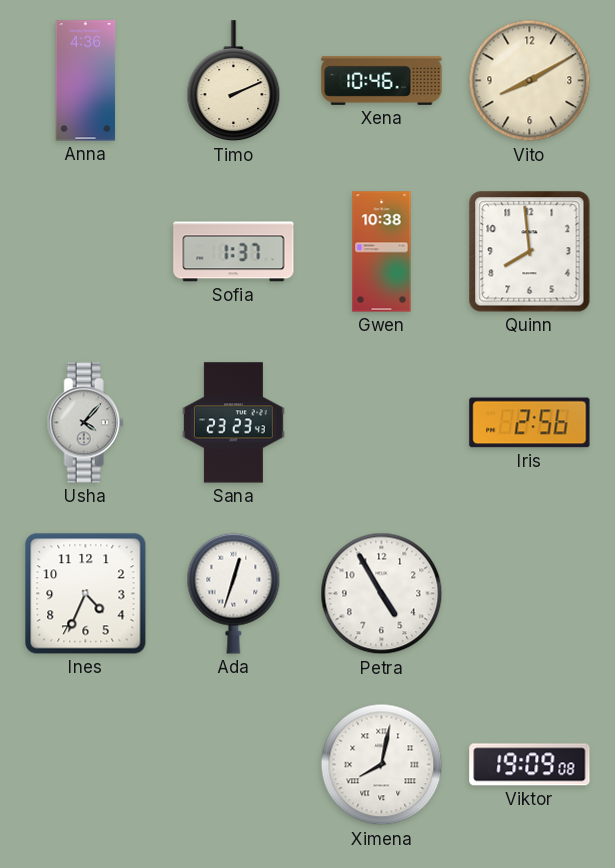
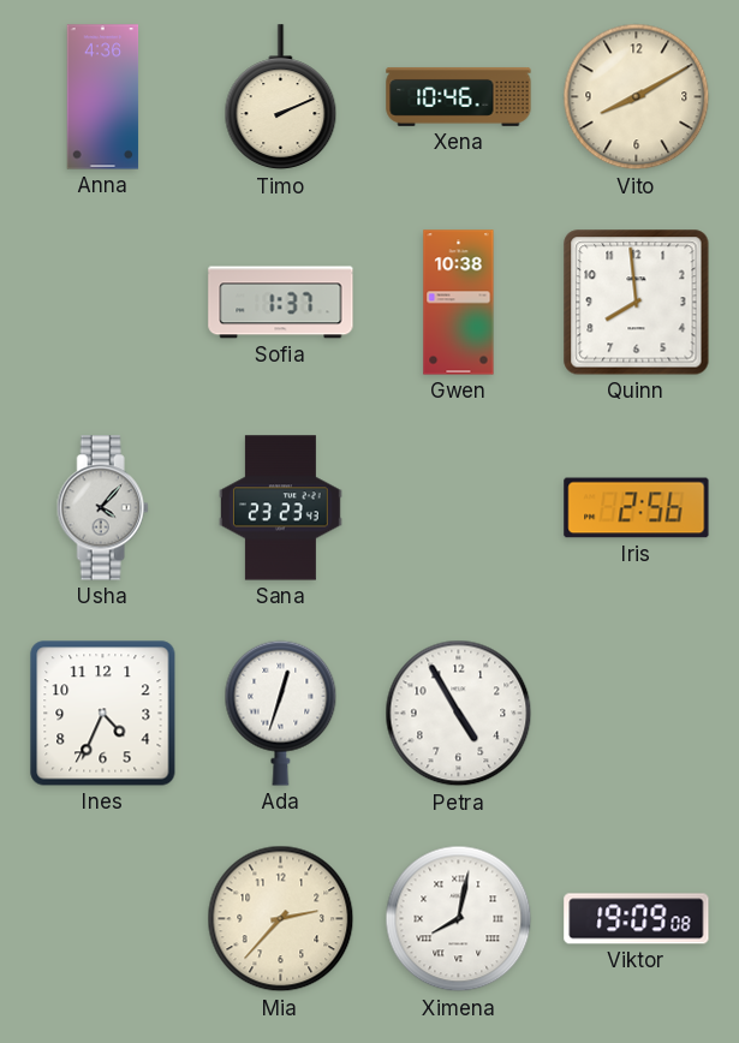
Mia: none -> 2:37
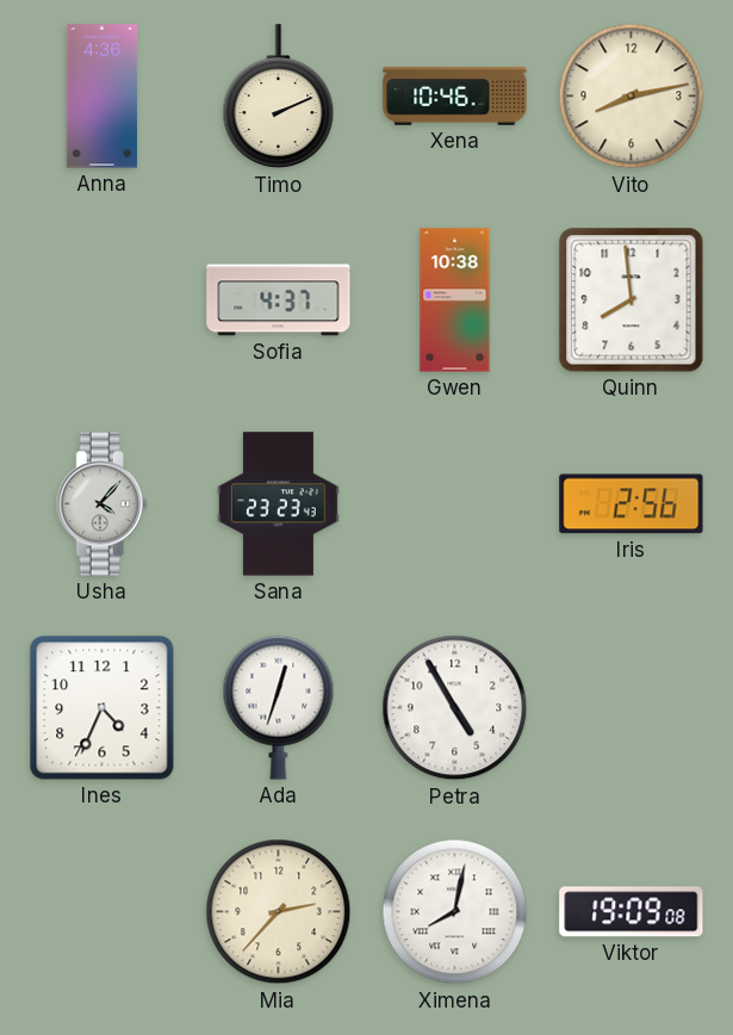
Vito: 8:10 -> 8:13
Sofia: 1:37 -> 4:37
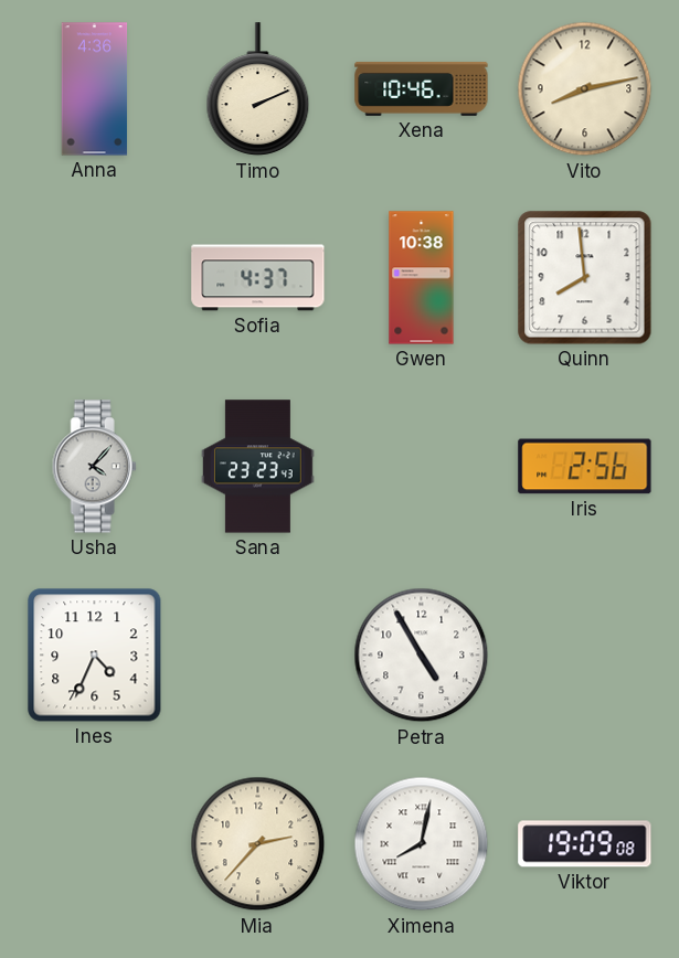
Ada: 12:33 -> none
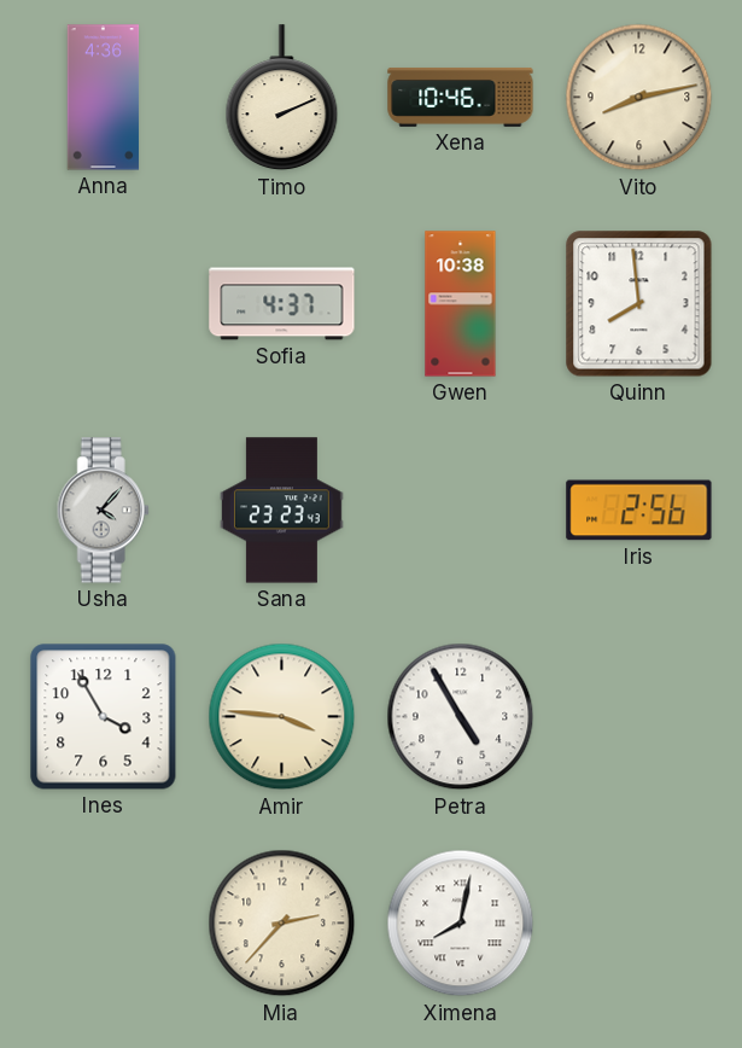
Ines: 4:34 -> 3:55
Amir: none -> 3:46
Viktor: 19:09 -> none
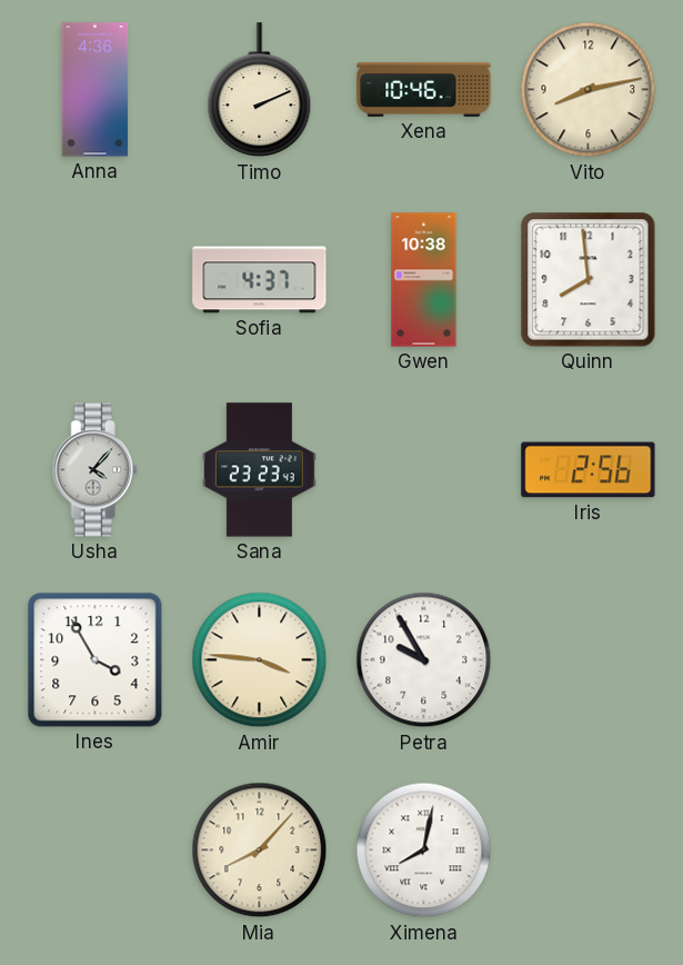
Petra: 4:55 -> 9:55
Mia: 2:37 -> 8:07
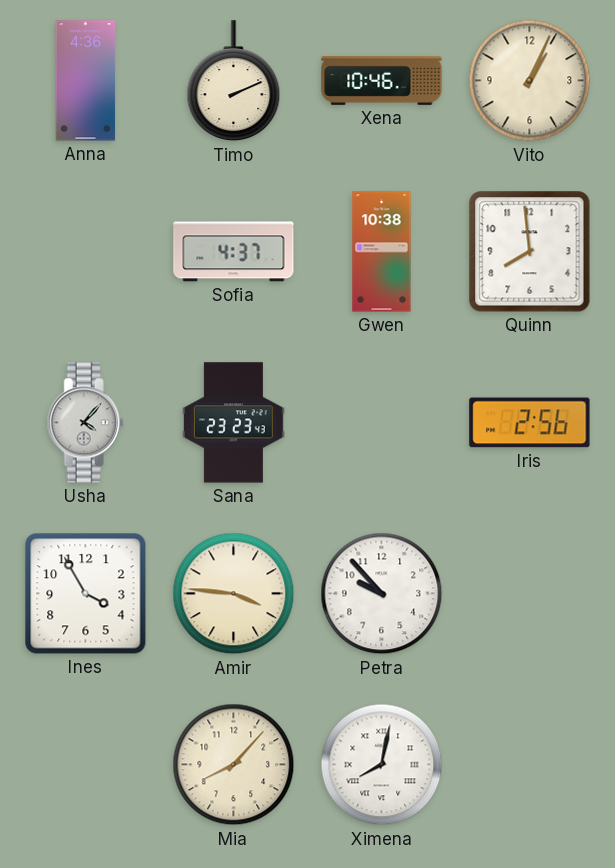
Vito: 8:13 -> 1:04
Petra: 9:55 -> 9:53
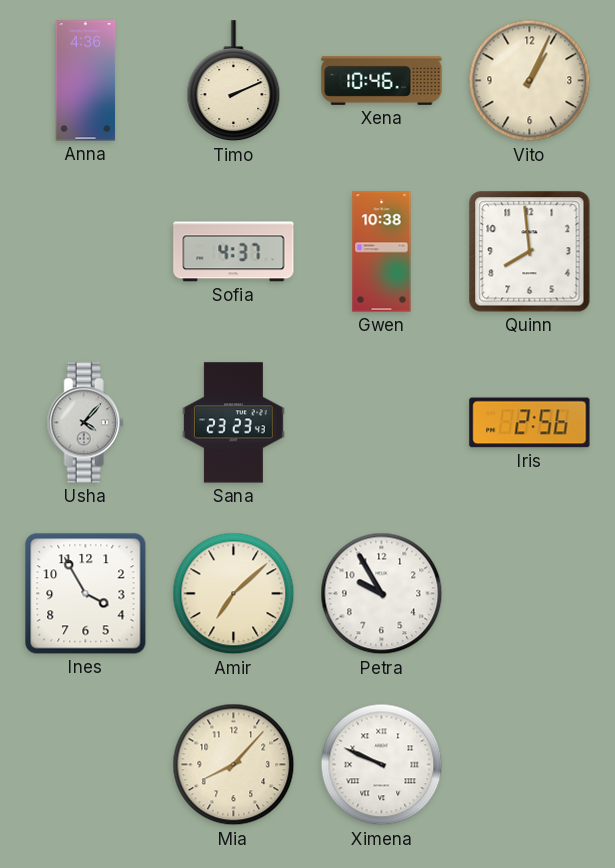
Amir: 3:46 -> 7:08
Petra: 9:53 -> 9:55
Ximena: 8:02 -> 9:49
